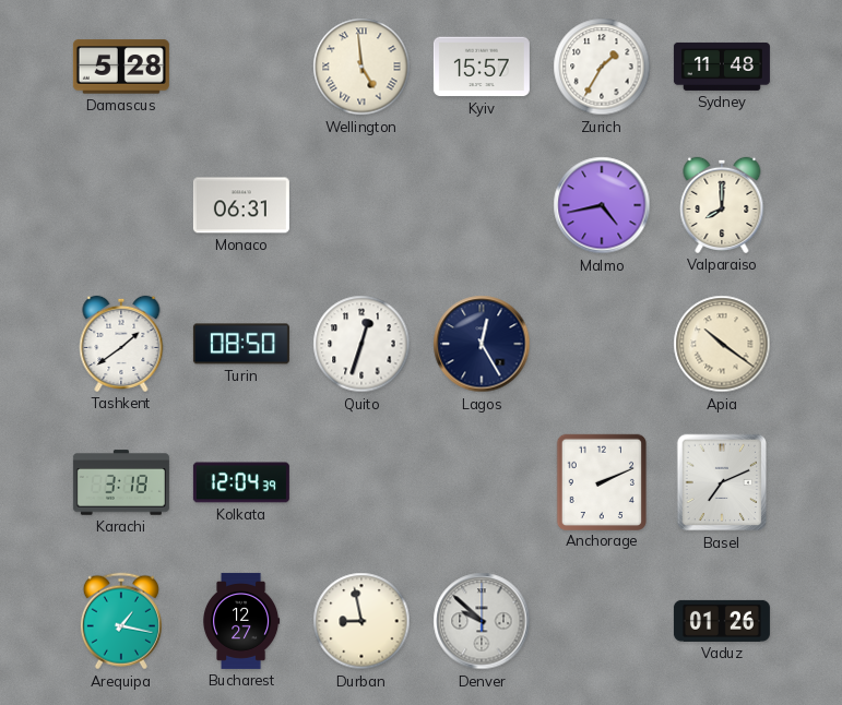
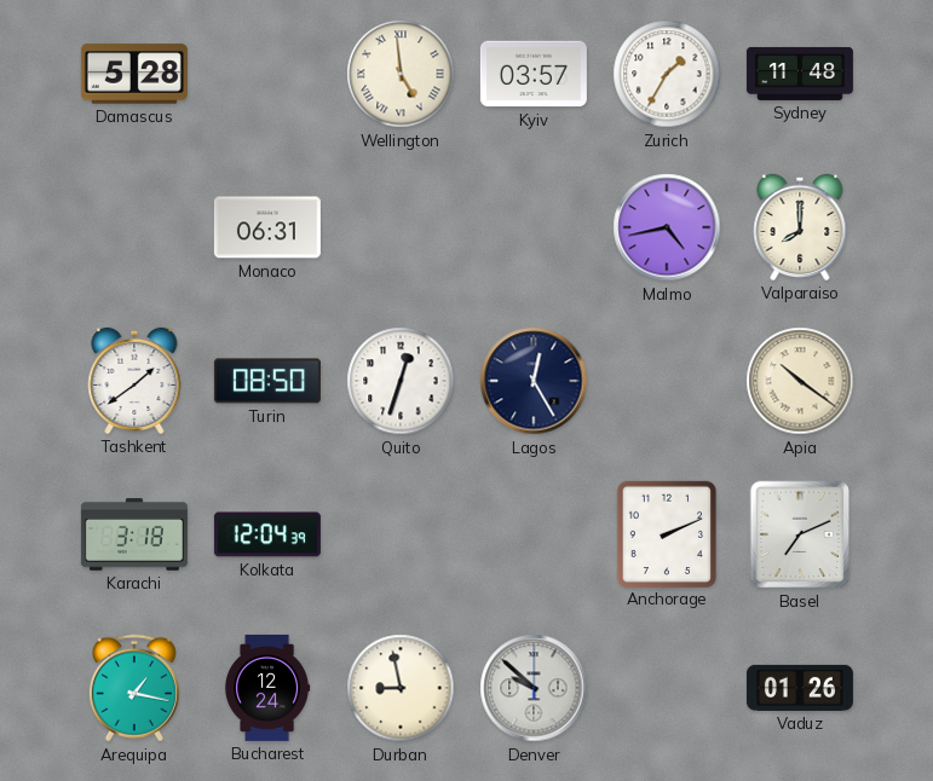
Kyiv: 15:57 -> 03:57
Bucharest: 12:27 -> 12:24
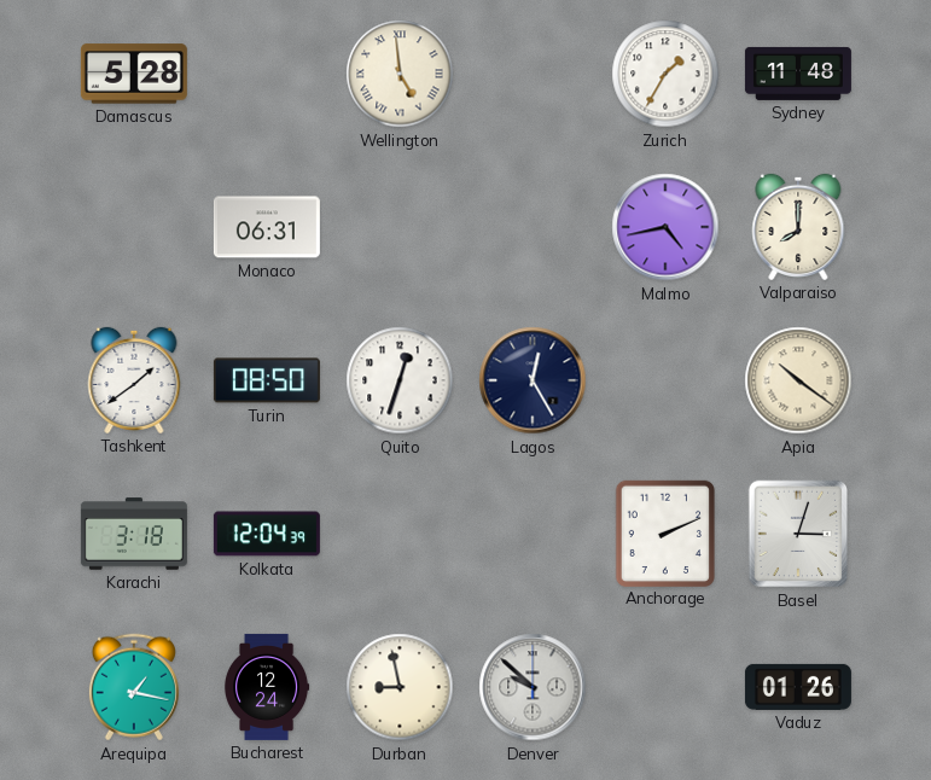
Kyiv: 03:57 -> none
Basel: 7:11 -> 3:03
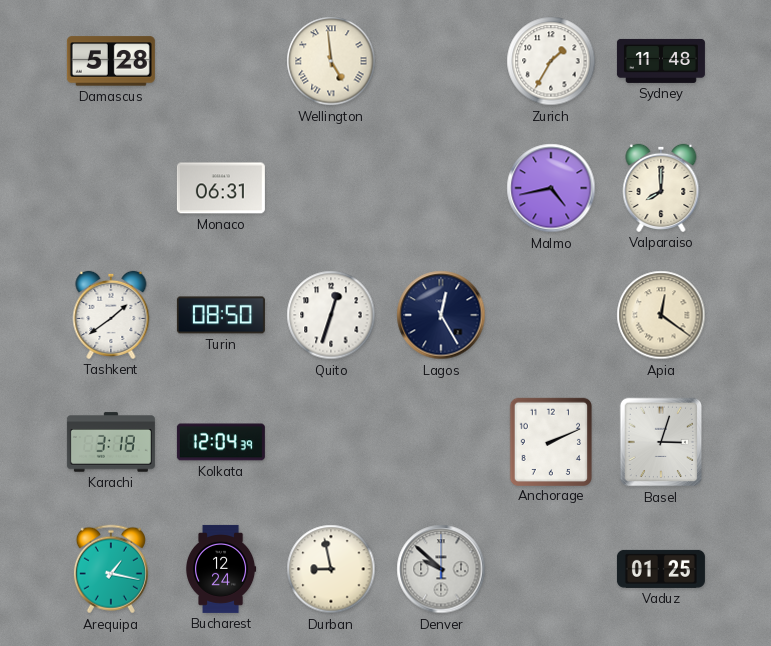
Apia: 10:21 -> 12:21
Vaduz: 01:26 -> 01:25
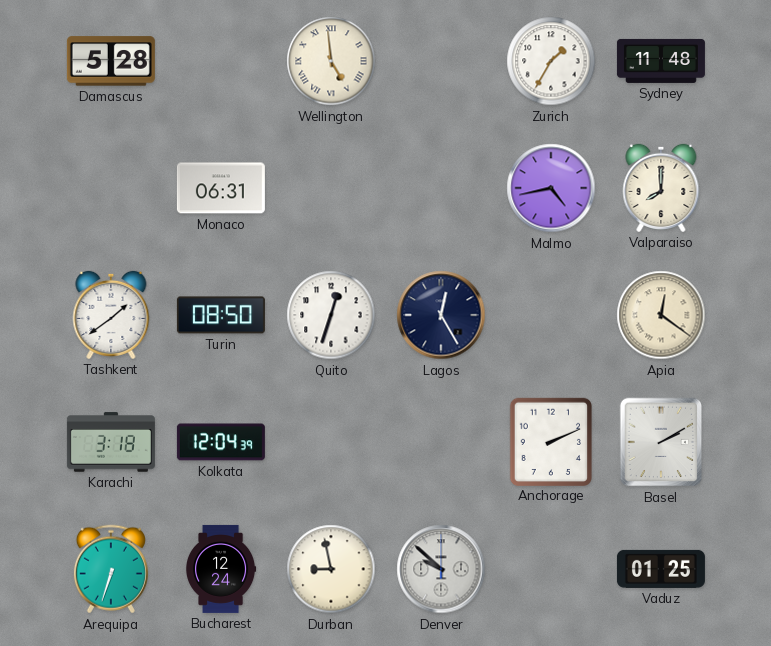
Basel: 3:03 -> 2:10
Arequipa: 1:17 -> 6:33
